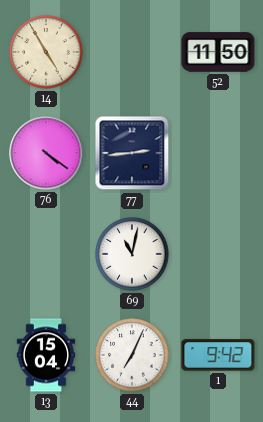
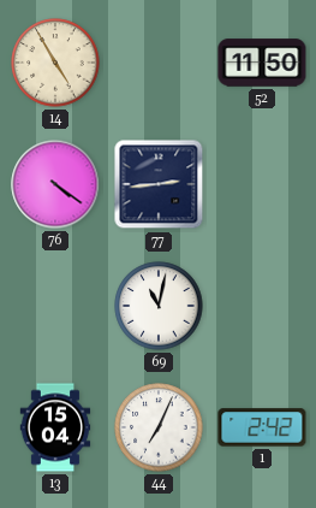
1: 9:42 -> 2:42
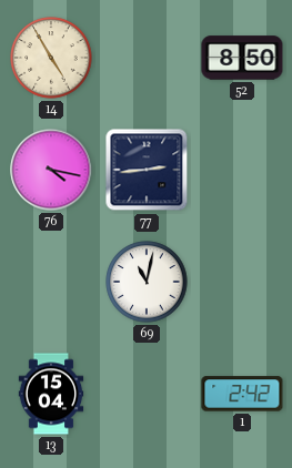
52: 11:50 -> 8:50
76: 4:21 -> 4:17
44: 7:04 -> none
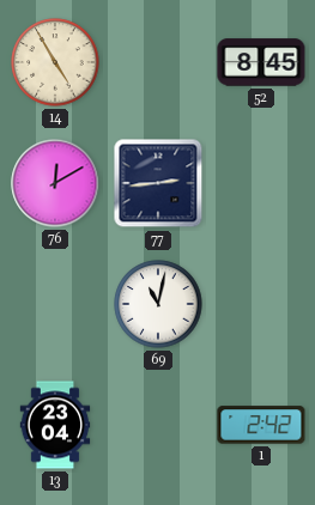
52: 8:50 -> 8:45
76: 4:17 -> 12:10
13: 15:04 -> 23:04
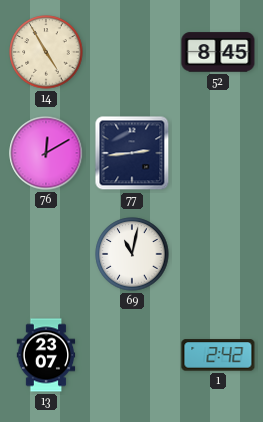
13: 23:04 -> 23:07
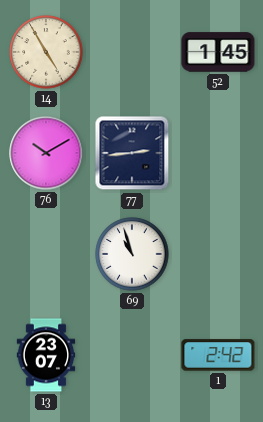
52: 8:45 -> 1:45
76: 12:10 -> 10:10
69: 11:02 -> 10:57
